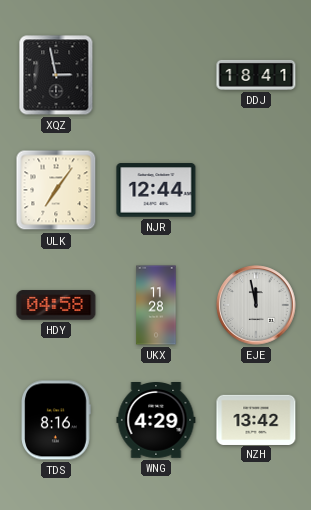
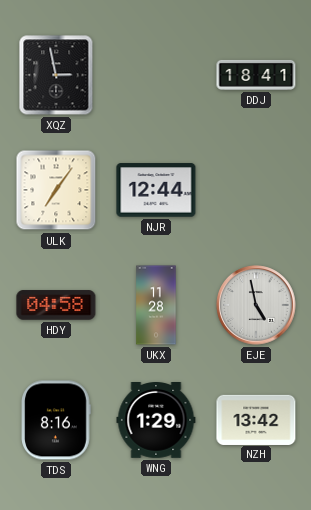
EJE: 11:58 -> 4:58
WNG: 4:29 -> 1:29
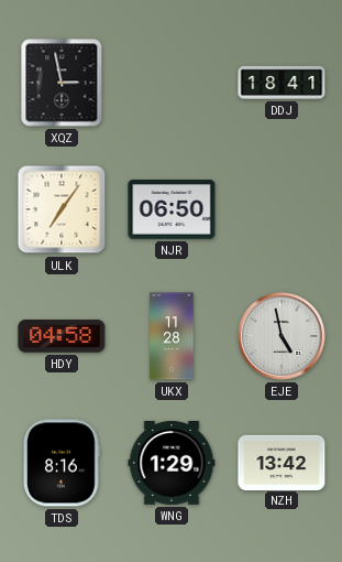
NJR: 12:44 -> 06:50
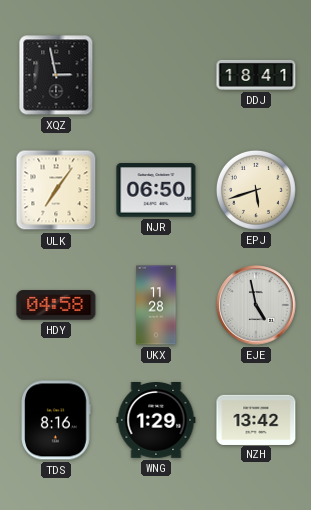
EPJ: none -> 5:42
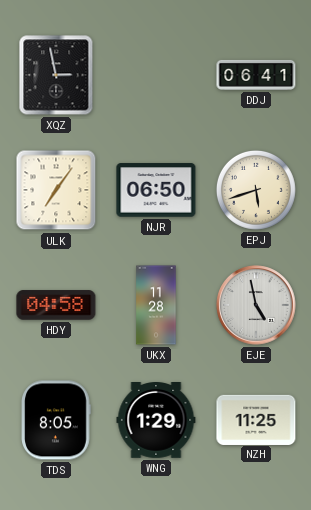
DDJ: 18:41 -> 06:41
TDS: 8:16 -> 8:05
NZH: 13:42 -> 11:25
